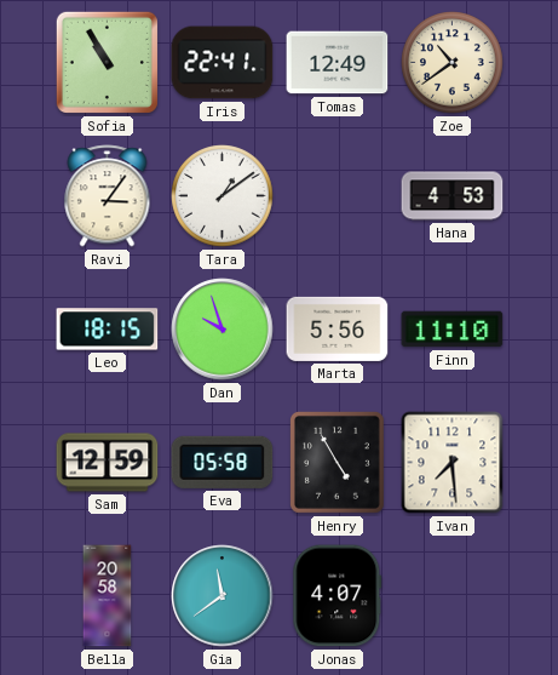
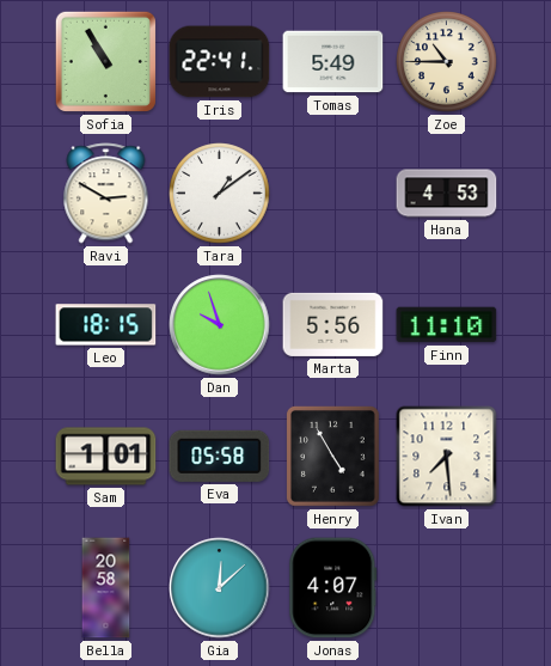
Tomas: 12:49 -> 5:49
Zoe: 10:39 -> 10:45
Ravi: 3:06 -> 2:50
Sam: 12:59 -> 1:01
Gia: 11:39 -> 12:08
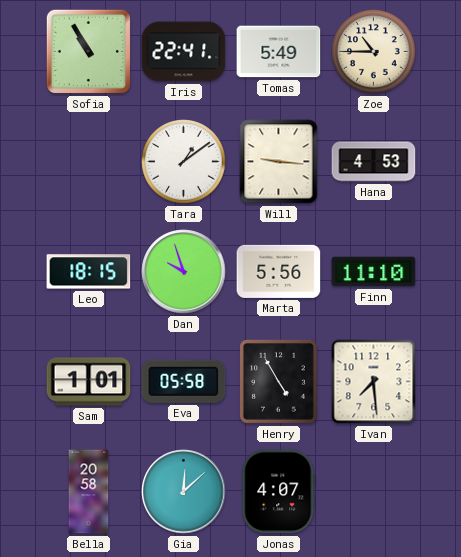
Ravi: 2:50 -> none
Will: none -> 9:16
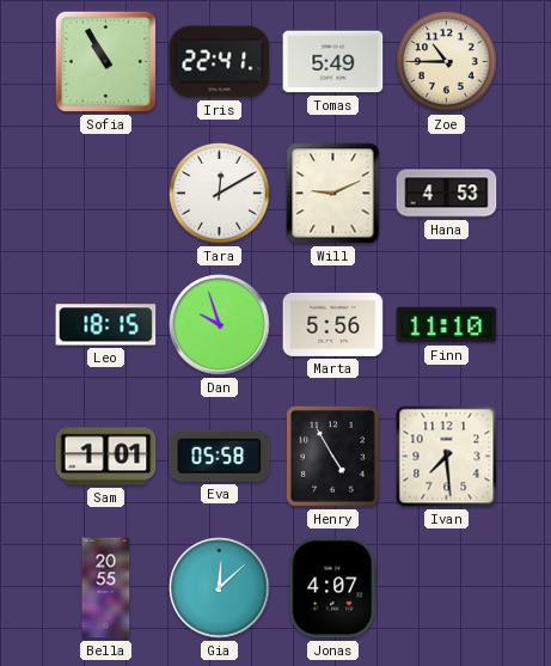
Tara: 1:09 -> 12:10
Will: 9:16 -> 9:11
Bella: 20:58 -> 20:55
